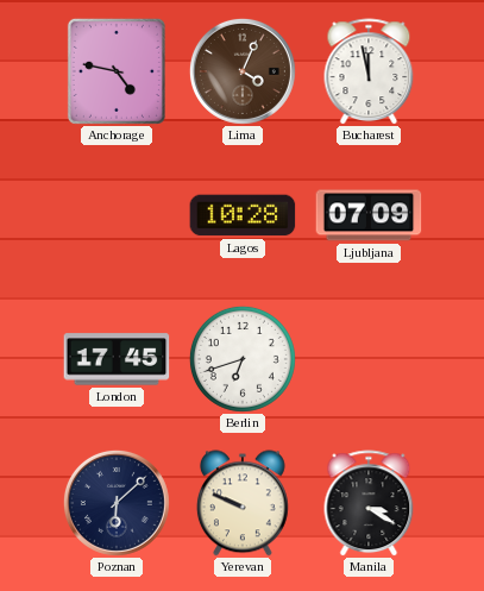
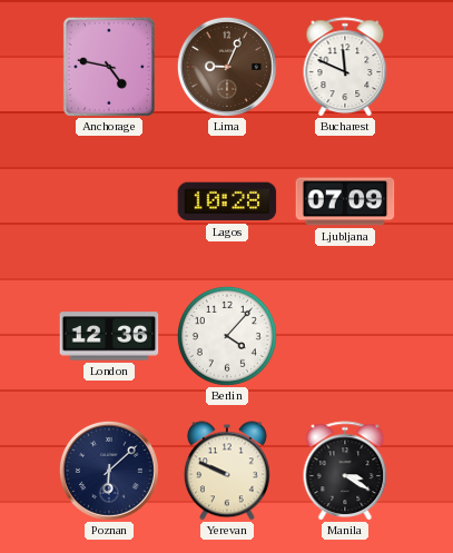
Lima: 4:04 -> 9:04
Bucharest: 11:58 -> 11:49
London: 17:45 -> 12:36
Berlin: 6:42 -> 4:07
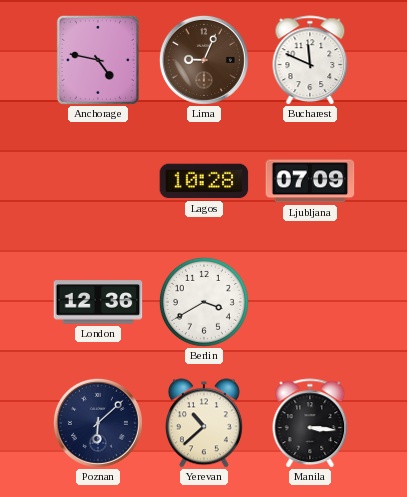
Berlin: 4:07 -> 3:40
Yerevan: 9:49 -> 10:38
Manila: 3:20 -> 3:16
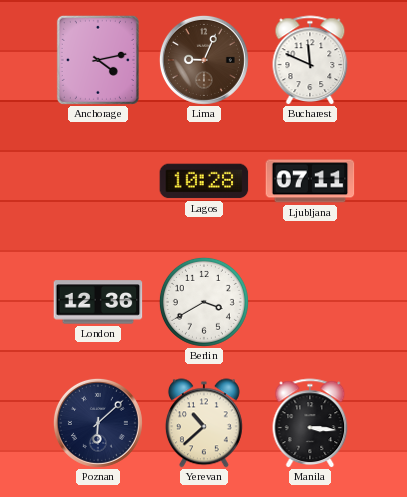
Anchorage: 4:47 -> 4:13
Ljubljana: 07:09 -> 07:11
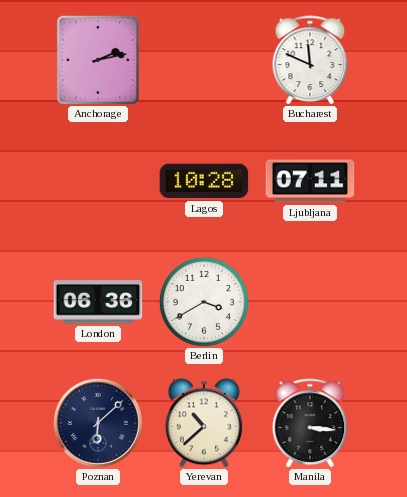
Anchorage: 4:13 -> 2:13
Lima: 9:04 -> none
London: 12:36 -> 06:36
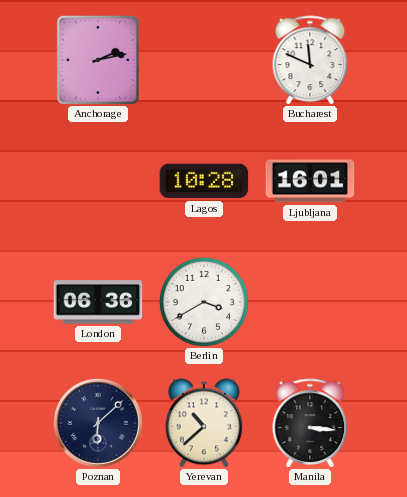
Ljubljana: 07:11 -> 16:01
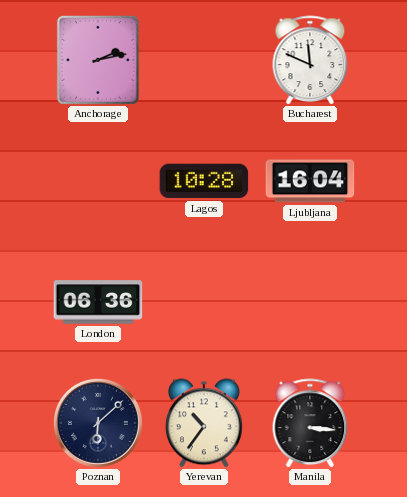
Ljubljana: 16:01 -> 16:04
Berlin: 3:40 -> none
Yerevan: 10:38 -> 10:36
